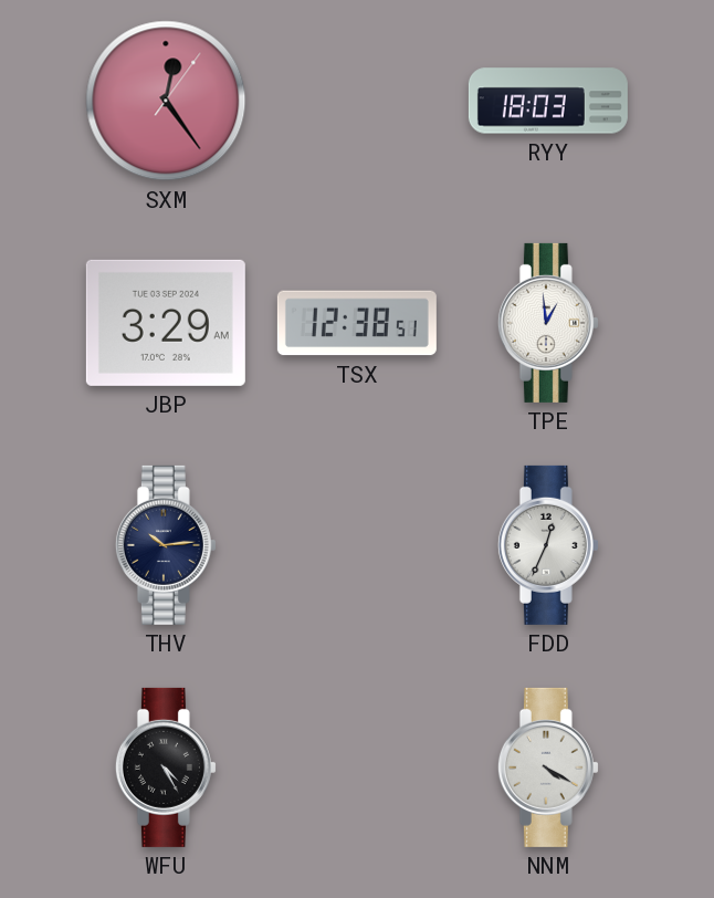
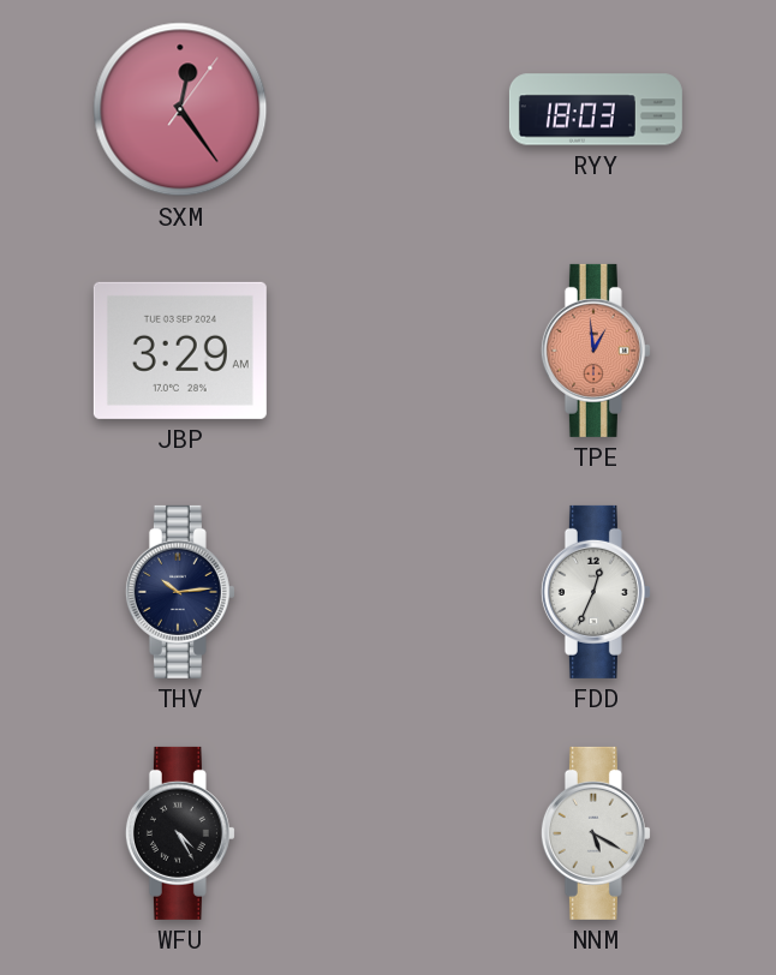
TSX: 12:38 -> none
TPE dial: white -> salmon
NNM: 4:20 -> 5:20
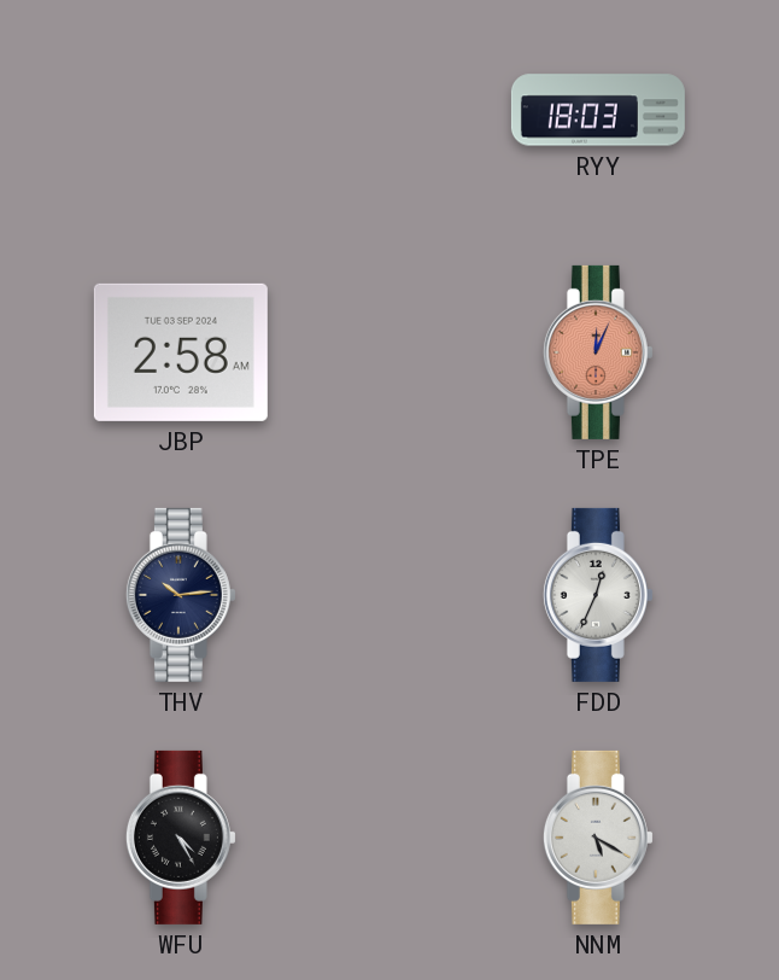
SXM: 12:24 -> none
JBP: 3:29 -> 2:58
TPE: 12:59 -> 12:04
